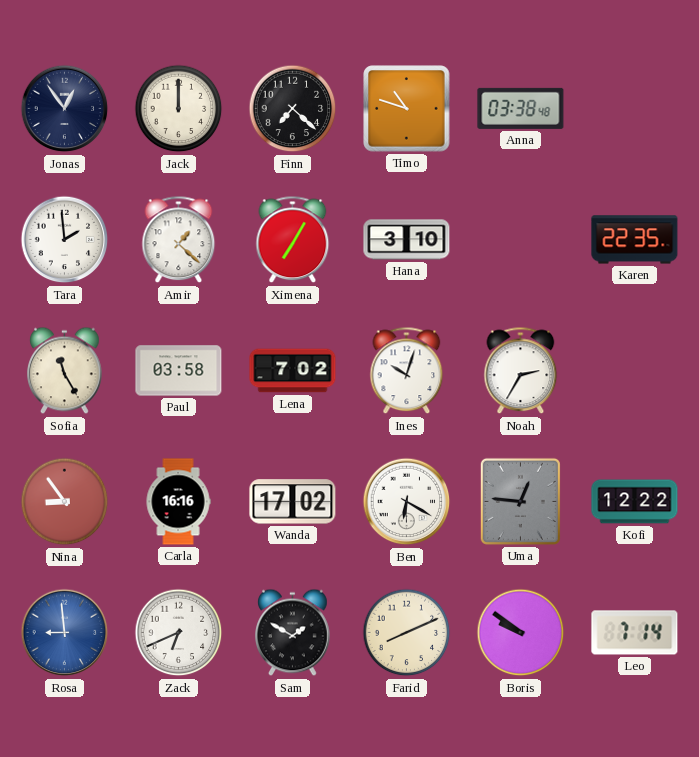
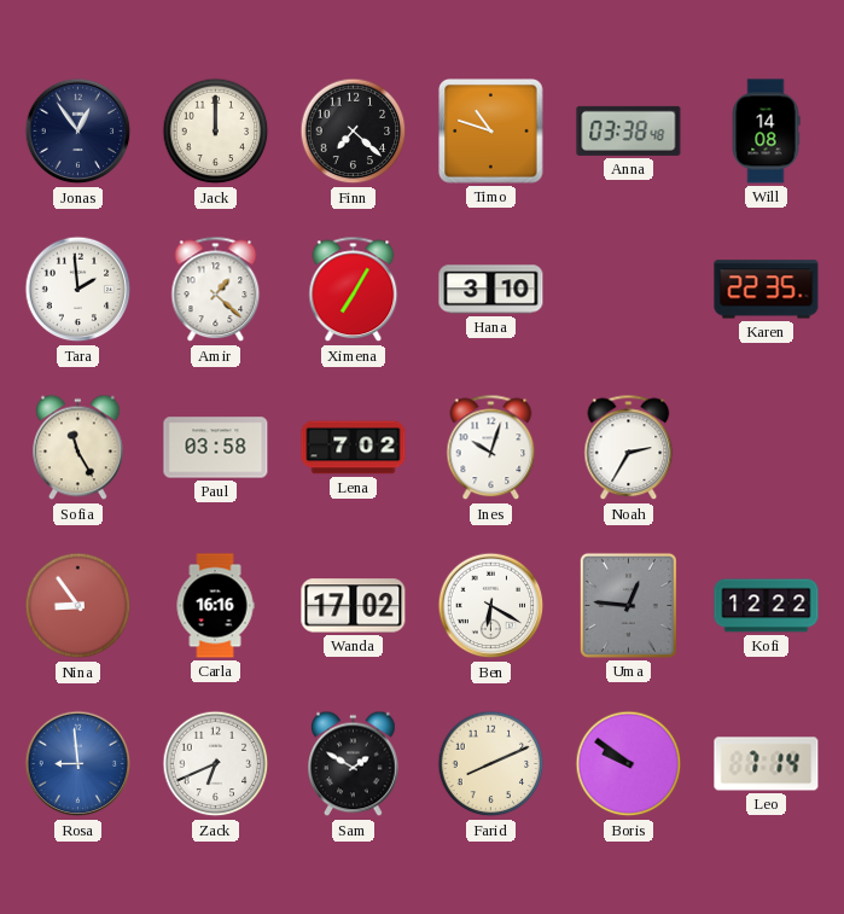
Will: none -> 14:08
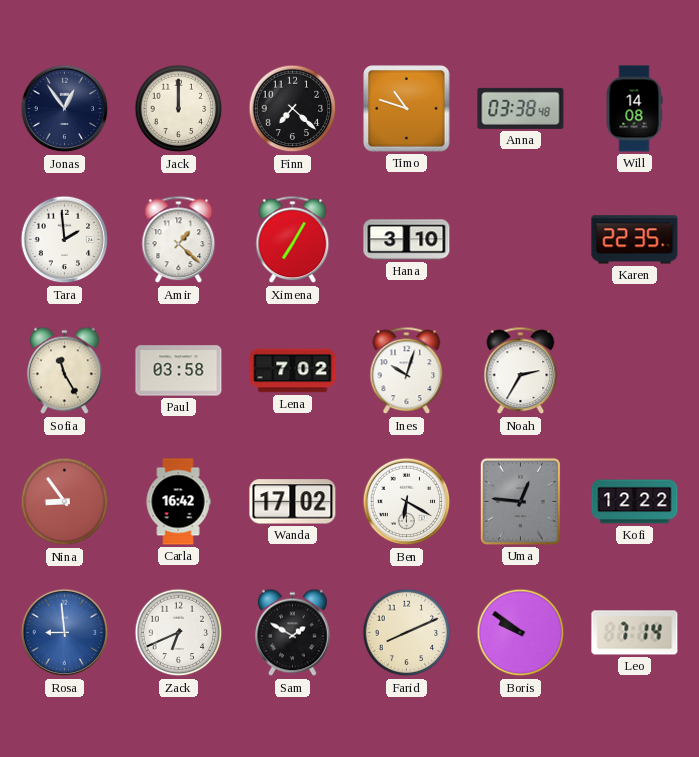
Carla: 16:16 -> 16:42
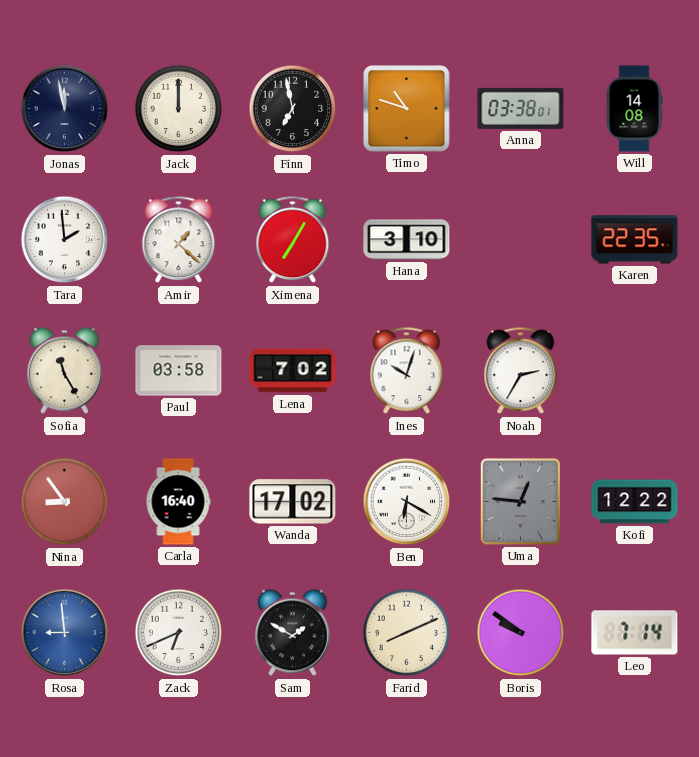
Jonas: 12:54 -> 11:58
Finn: 7:22 -> 6:58
Anna: 03:38:48 -> 03:38:01
Carla: 16:42 -> 16:40
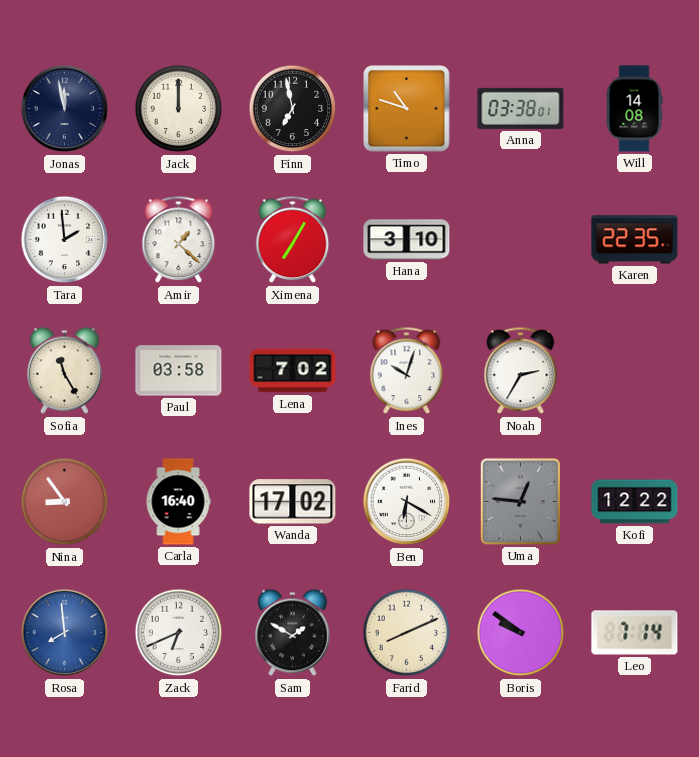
Rosa: 8:59 -> 7:59
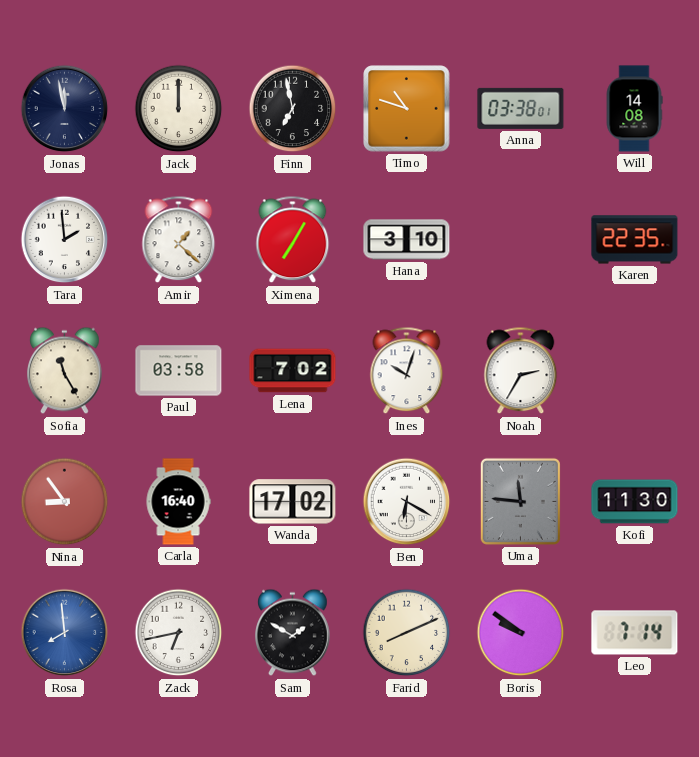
Uma: 12:46 -> 11:46
Kofi: 12:22 -> 11:30
Zack: 6:41 -> 6:43
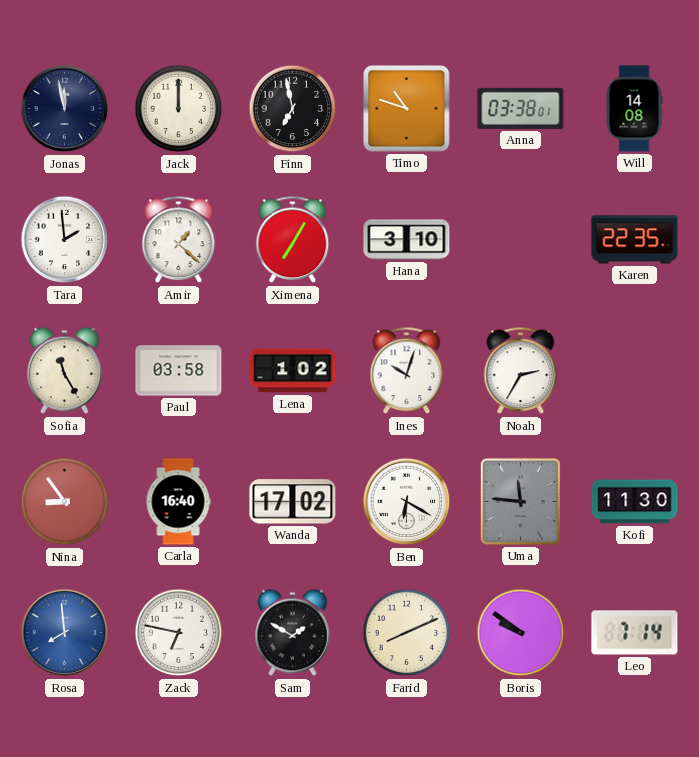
Lena: 7:02 -> 1:02
Zack: 6:43 -> 6:47
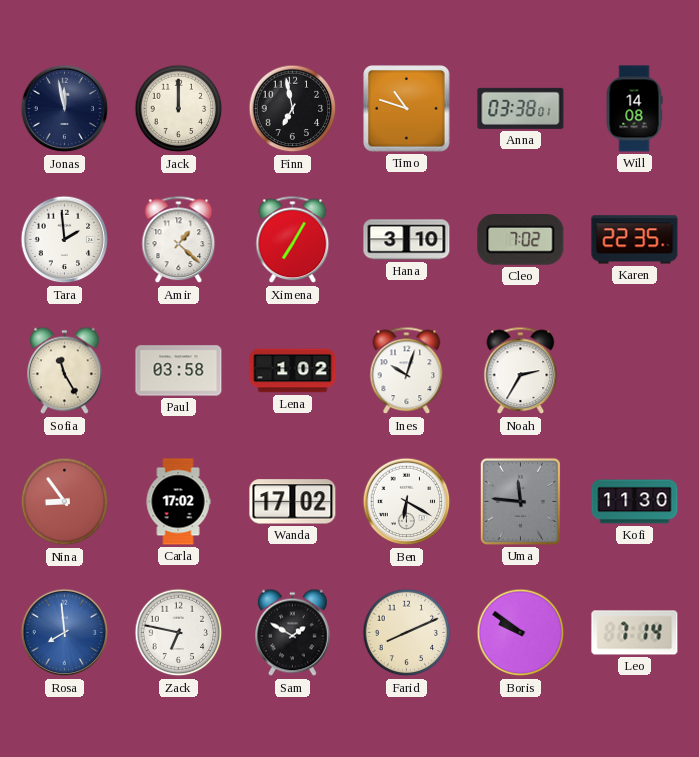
Cleo: none -> 7:02
Carla: 16:40 -> 17:02
